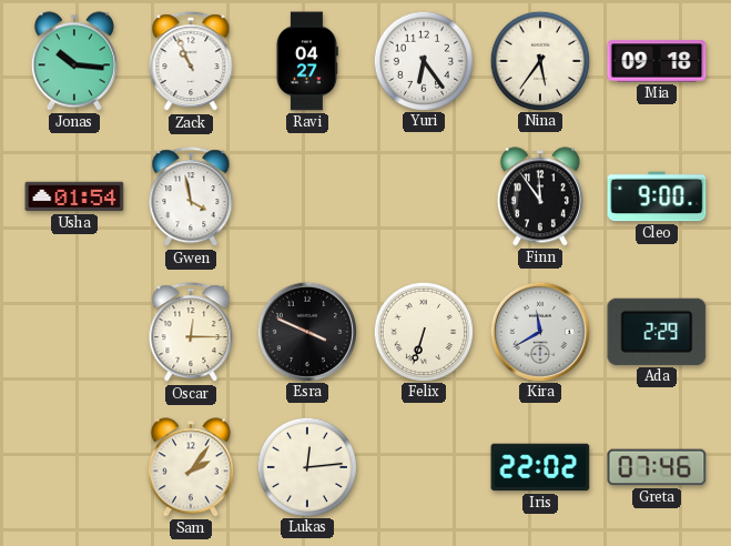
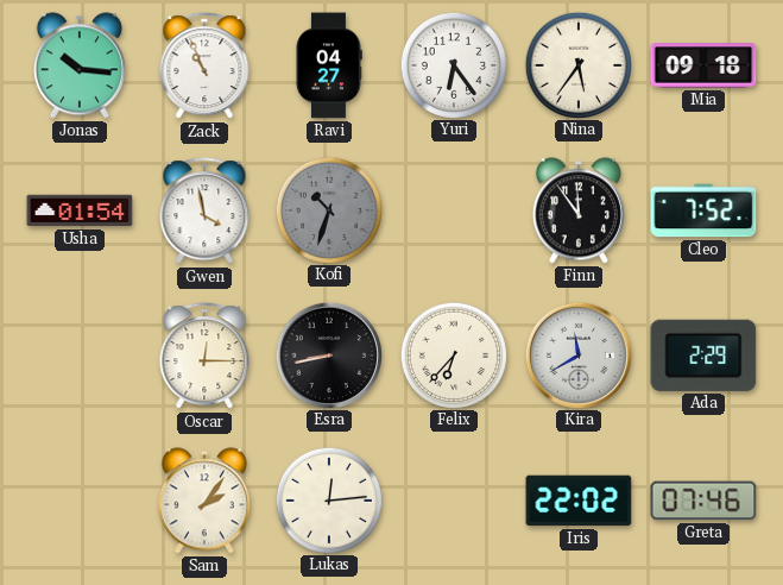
Kofi: none -> 10:33
Cleo: 9:00 -> 7:52
Esra: 3:49 -> 8:43
Felix: 6:33 -> 6:37
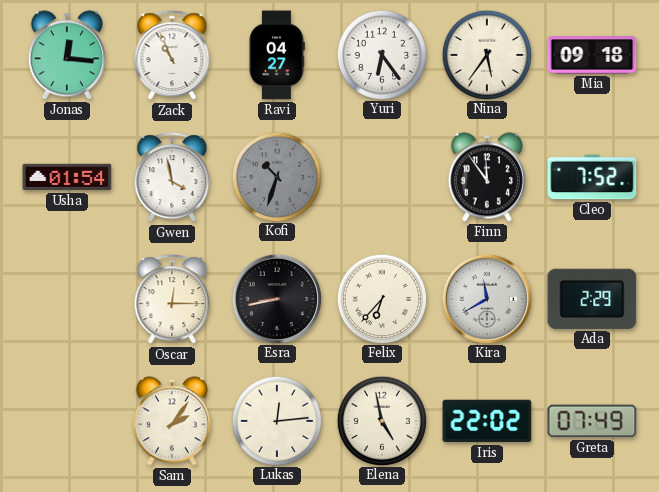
Jonas: 10:16 -> 12:16
Elena: none -> 4:58
Greta: 07:46 -> 07:49
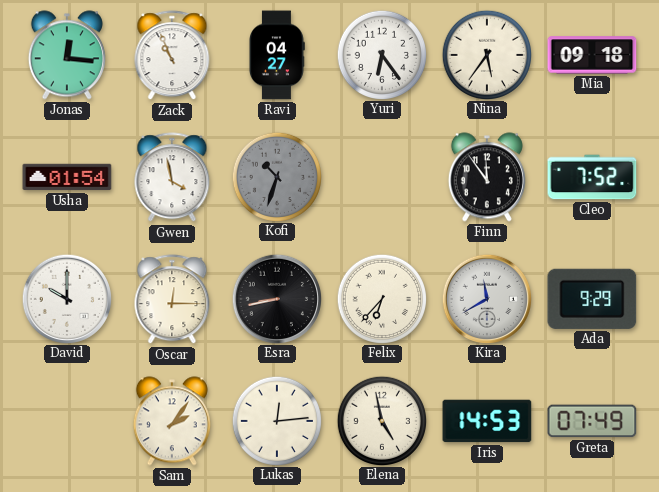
David: none -> 10:00
Ada: 2:29 -> 9:29
Iris: 22:02 -> 14:53
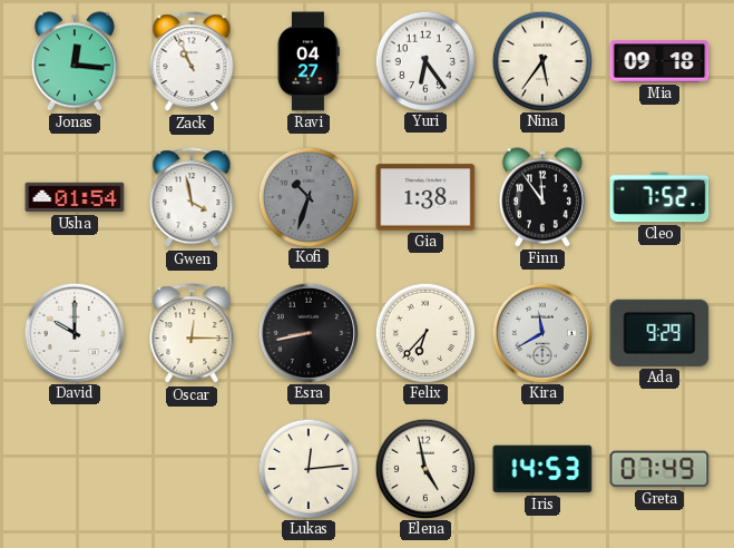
Gia: none -> 1:38
Sam: 2:06 -> none
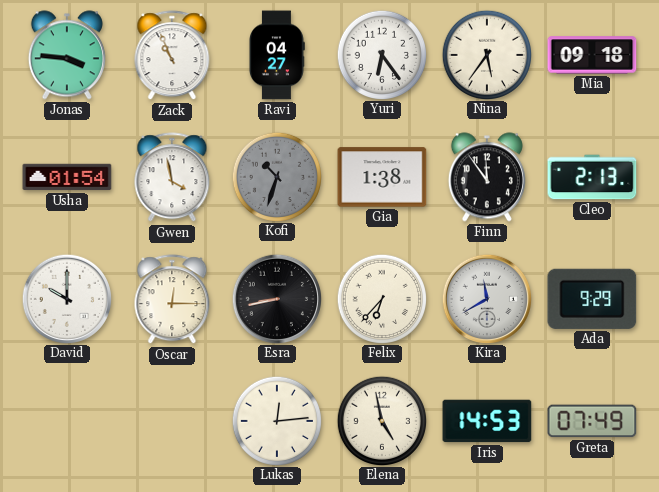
Jonas: 12:16 -> 3:46
Cleo: 7:52 -> 2:13
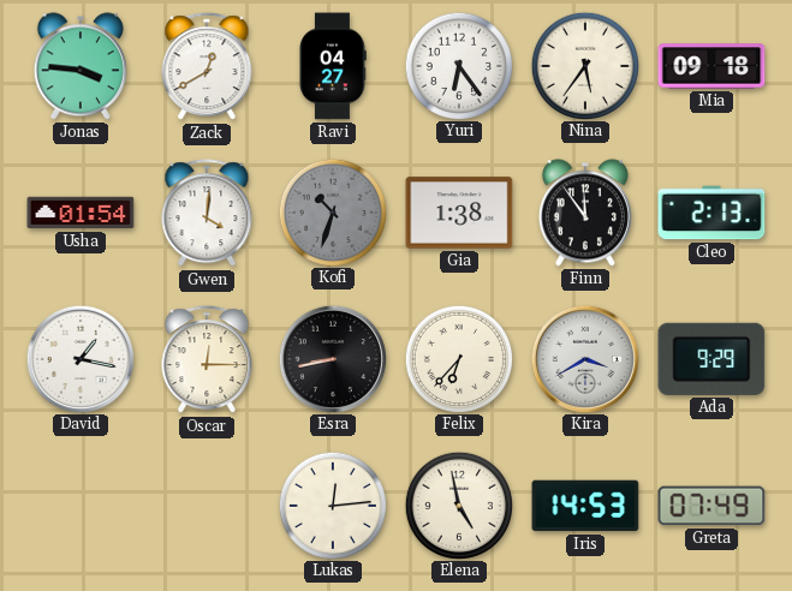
Zack: 10:56 -> 12:40
Gwen: 3:58 -> 4:01
David: 10:00 -> 1:17
Kira: 11:40 -> 3:40
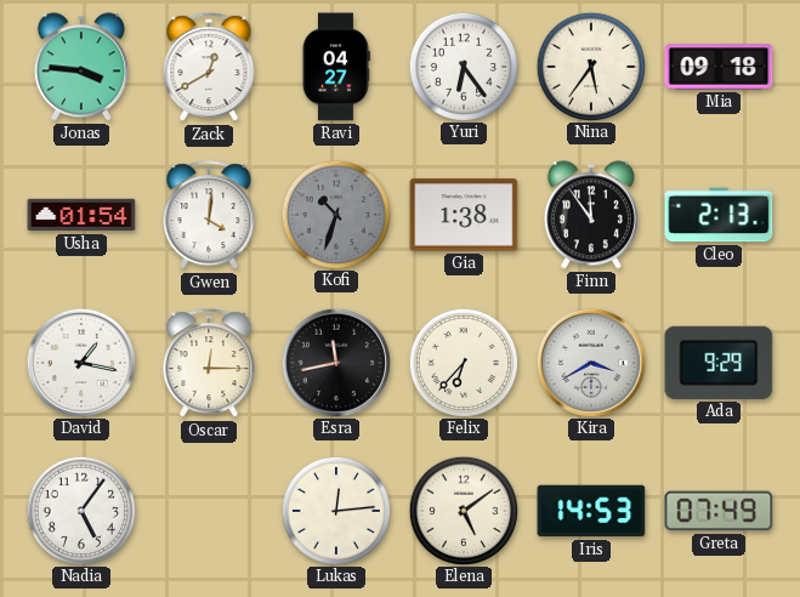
Esra: 8:43 -> 11:43
Nadia: none -> 5:06
Elena: 4:58 -> 5:09
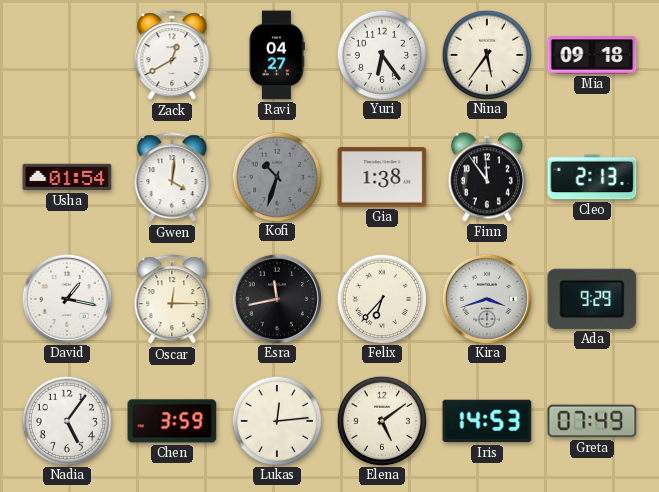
Jonas: 3:46 -> none
Kira: 3:40 -> 3:42
Chen: none -> 3:59
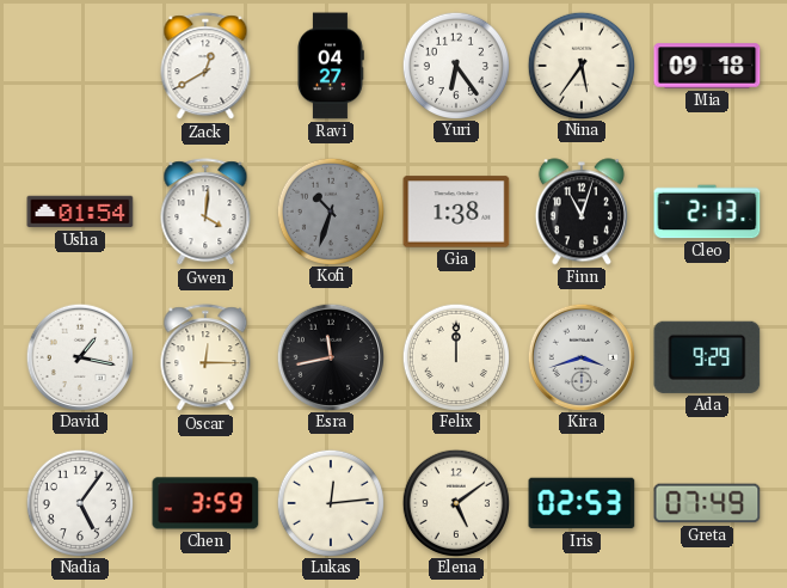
Finn: 11:54 -> 11:03
Felix: 6:37 -> 12:00
Iris: 14:53 -> 02:53
